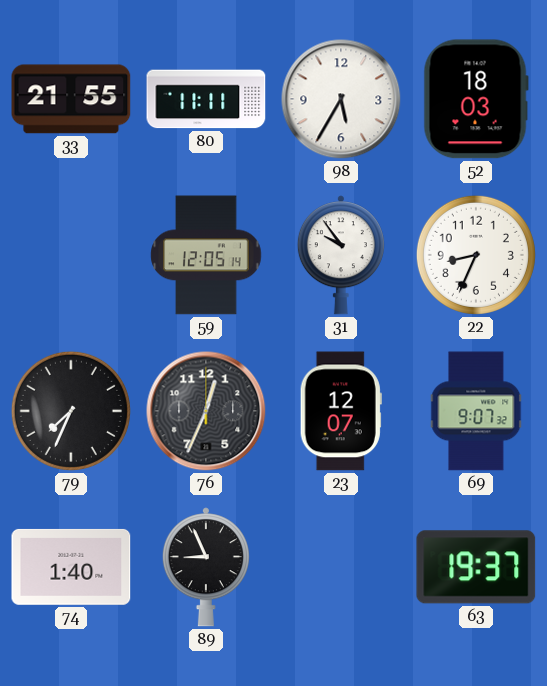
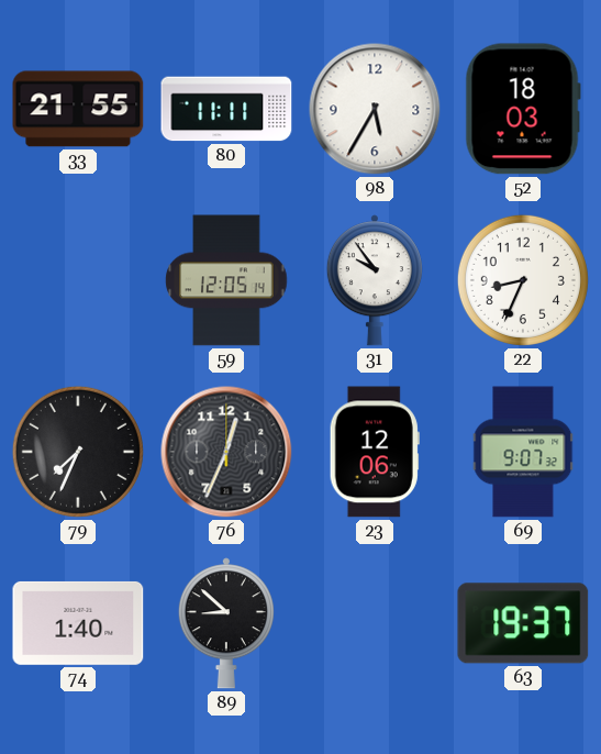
23: 12:07 -> 12:06
89: 8:56 -> 8:52
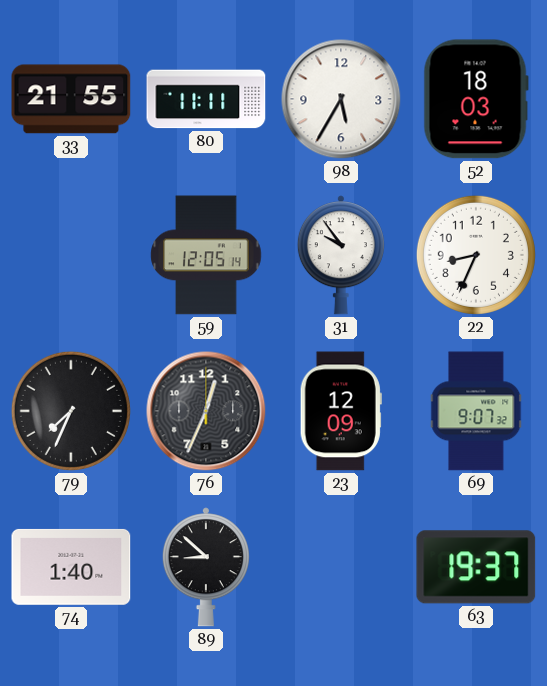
23: 12:06 -> 12:09
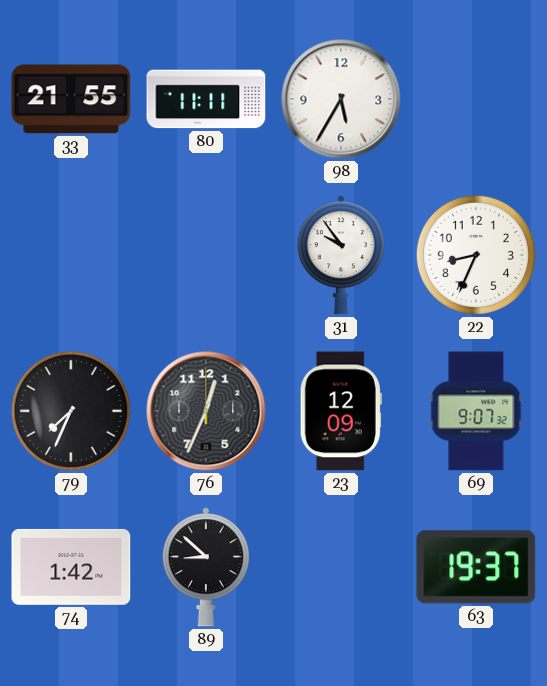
52: 18:03 -> none
59: 12:05 -> none
74: 1:40 -> 1:42
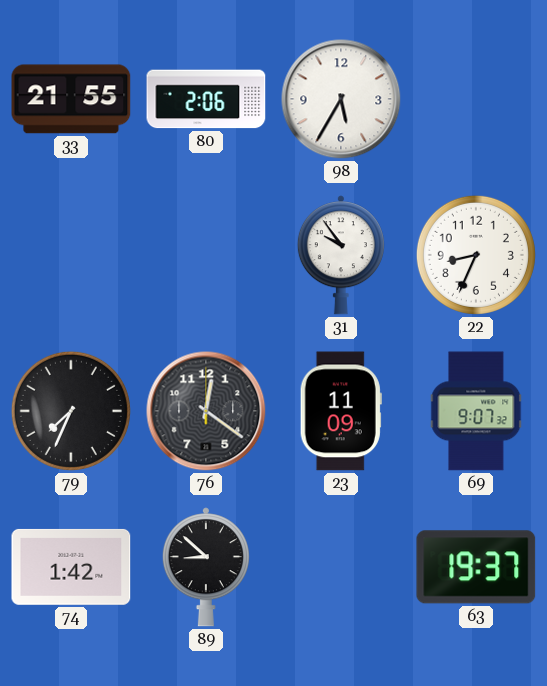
80: 11:11 -> 2:06
76: 12:34 -> 12:21
23: 12:09 -> 11:09
